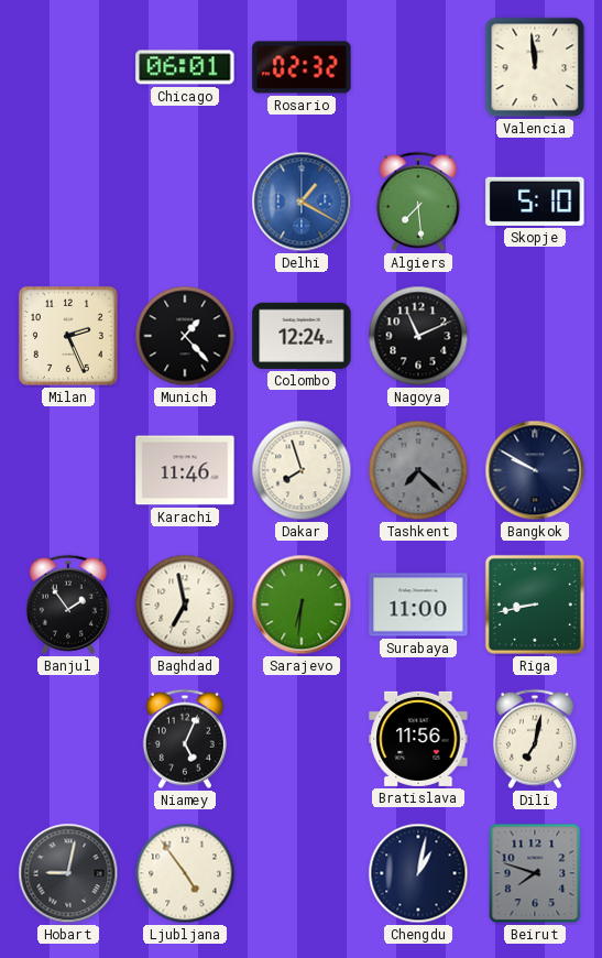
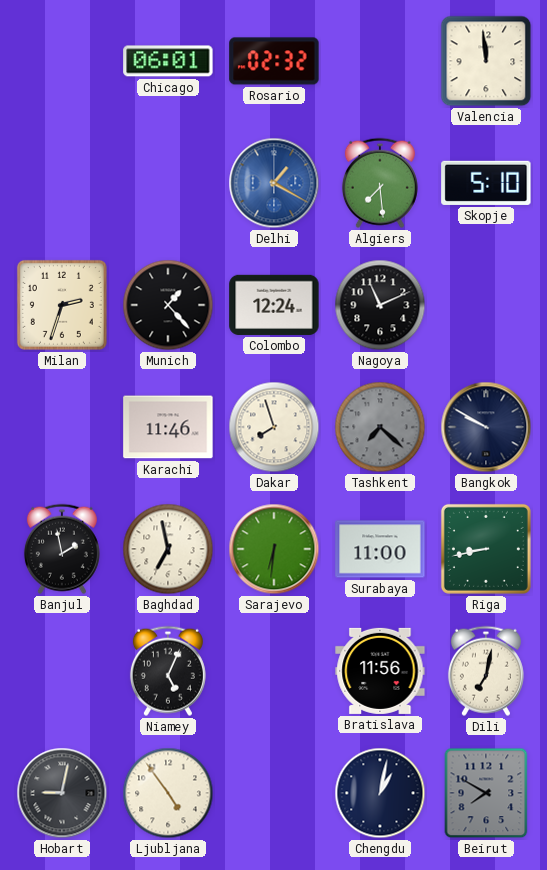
Milan: 2:26 -> 2:33
Banjul: 1:54 -> 1:58
Beirut: 7:48 -> 7:50
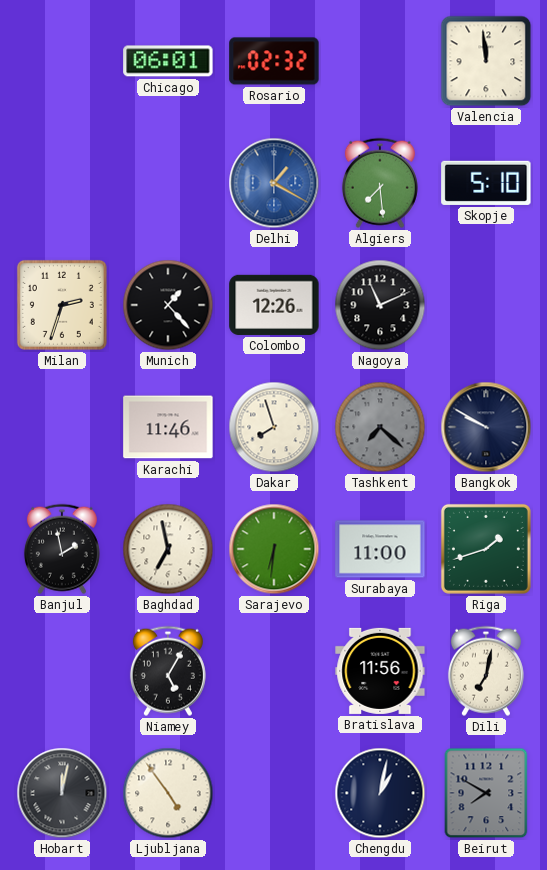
Colombo: 12:24 -> 12:26
Riga: 8:43 -> 1:42
Niamey: 5:04 -> 5:05
Hobart: 9:02 -> 12:02
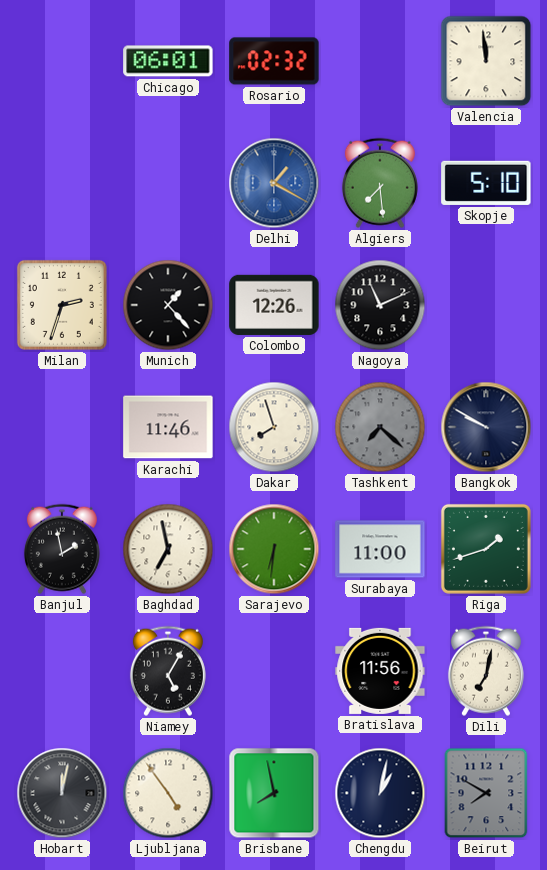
Brisbane: none -> 7:58
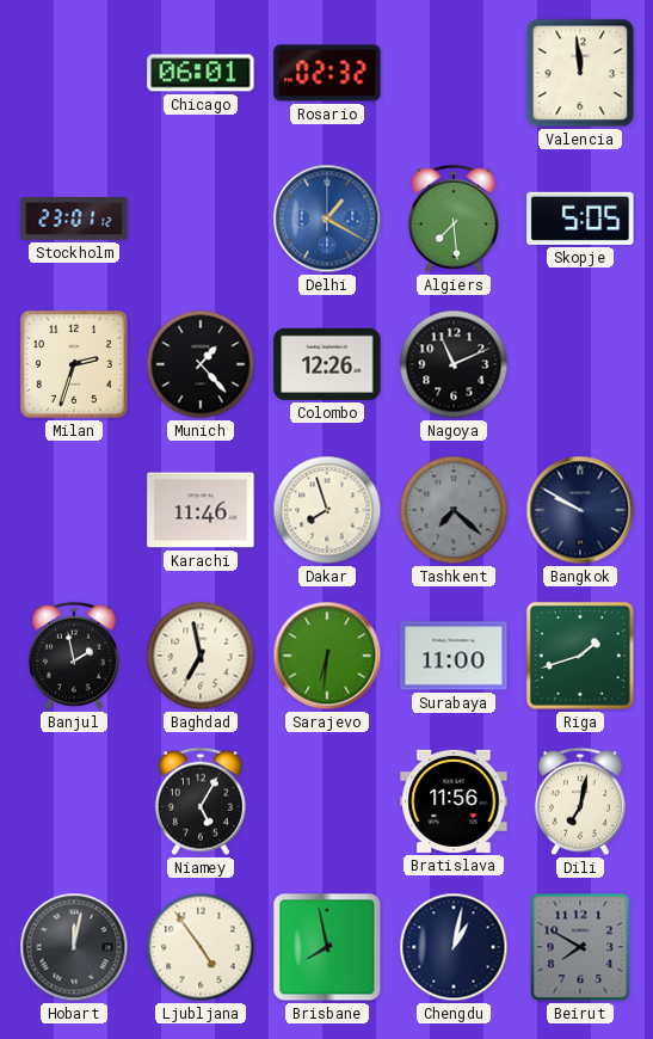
Stockholm: none -> 23:01
Skopje: 5:10 -> 5:05
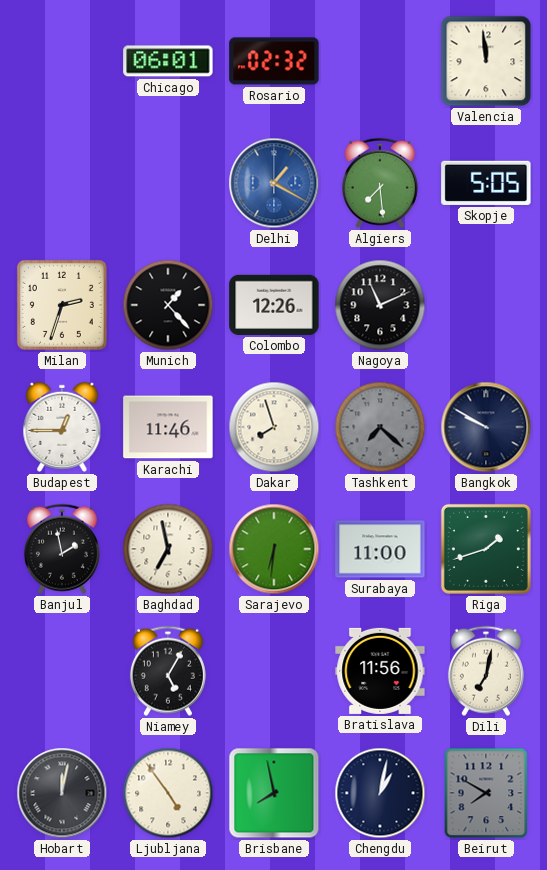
Stockholm: 23:01 -> none
Budapest: none -> 12:45
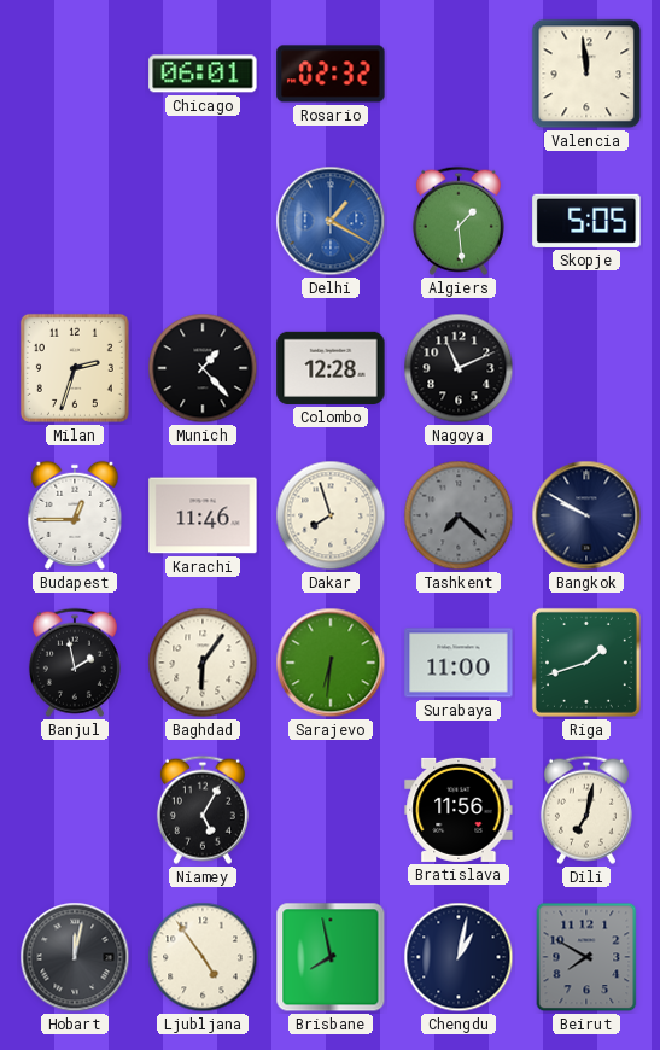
Algiers: 7:29 -> 1:29
Colombo: 12:26 -> 12:28
Baghdad: 6:58 -> 6:06
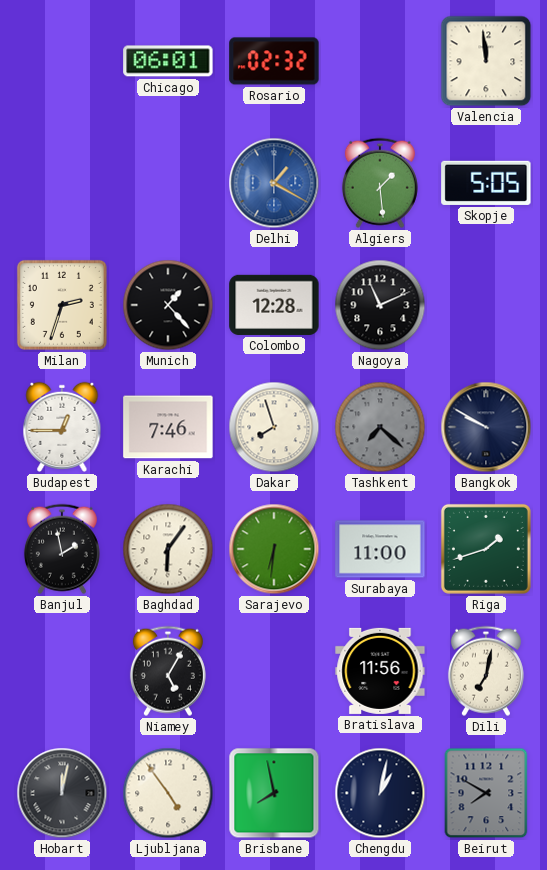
Karachi: 11:46 -> 7:46
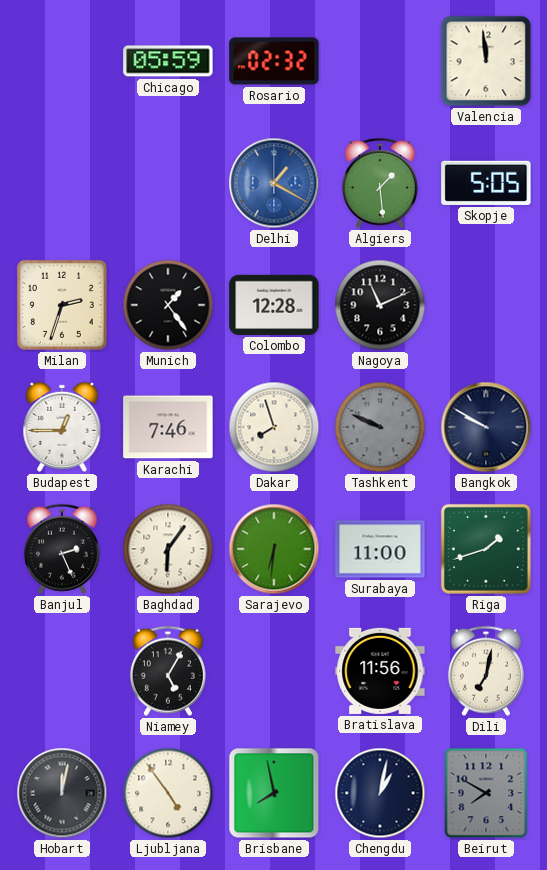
Chicago: 06:01 -> 05:59
Munich: 1:23 -> 1:24
Tashkent: 7:22 -> 9:49
Banjul: 1:58 -> 2:26
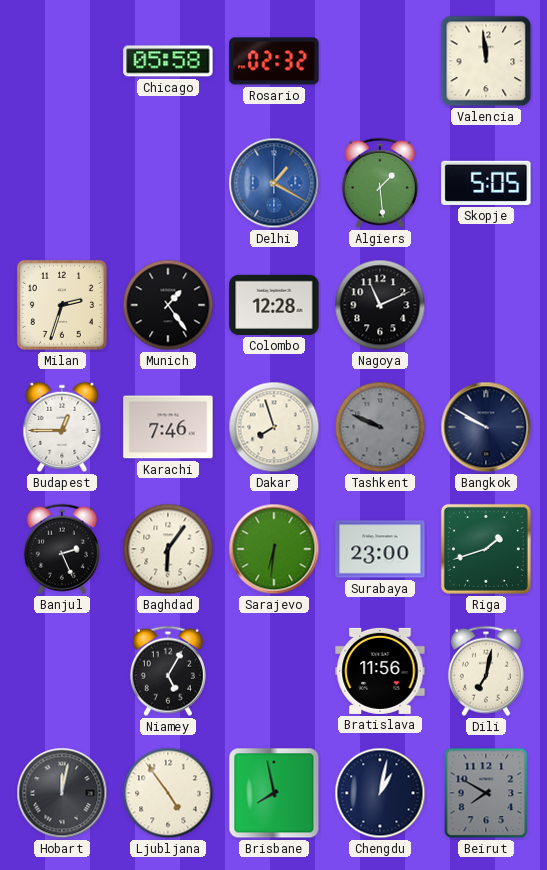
Chicago: 05:59 -> 05:58
Surabaya: 11:00 -> 23:00
